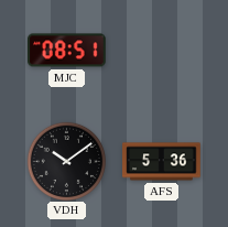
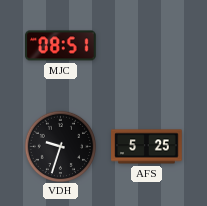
VDH: 10:09 -> 9:33
AFS: 5:36 -> 5:25
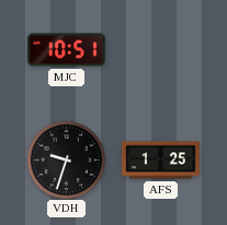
MJC: 08:51 -> 10:51
AFS: 5:25 -> 1:25
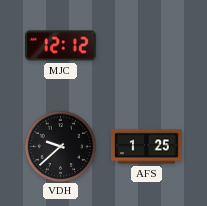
MJC: 10:51 -> 12:12
VDH: 9:33 -> 9:38
